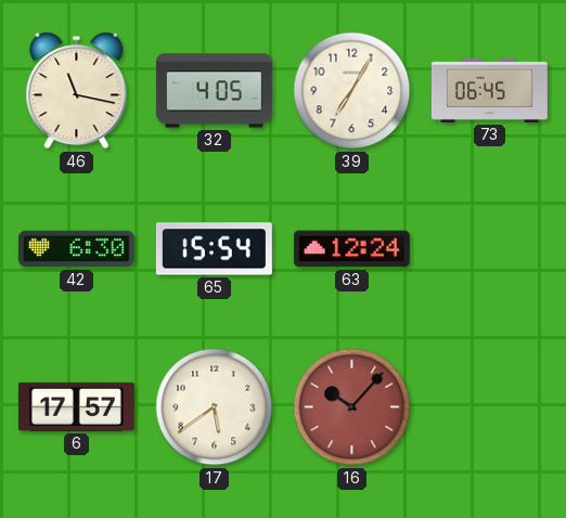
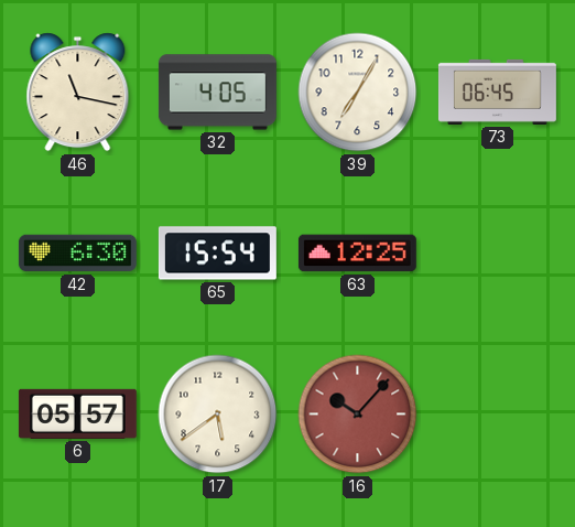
63: 12:24 -> 12:25
6: 17:57 -> 05:57
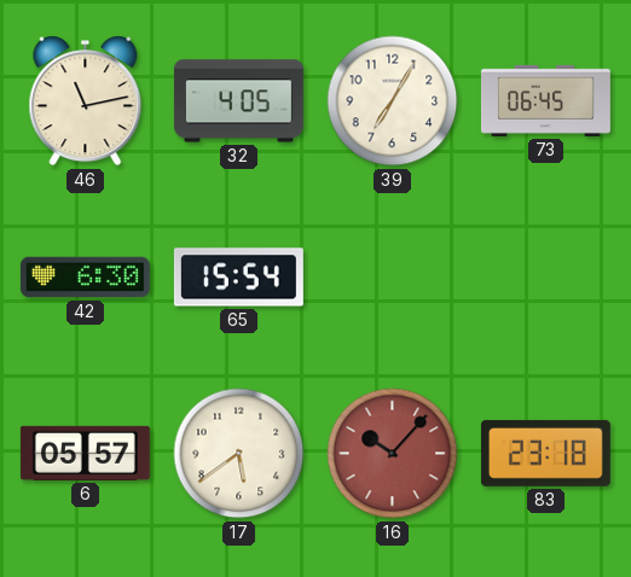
46: 11:17 -> 11:13
63: 12:25 -> none
83: none -> 23:18
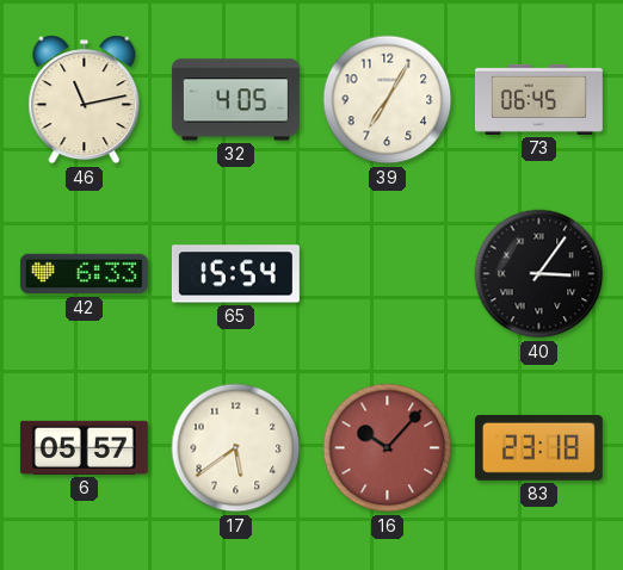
42: 6:30 -> 6:33
40: none -> 3:06
